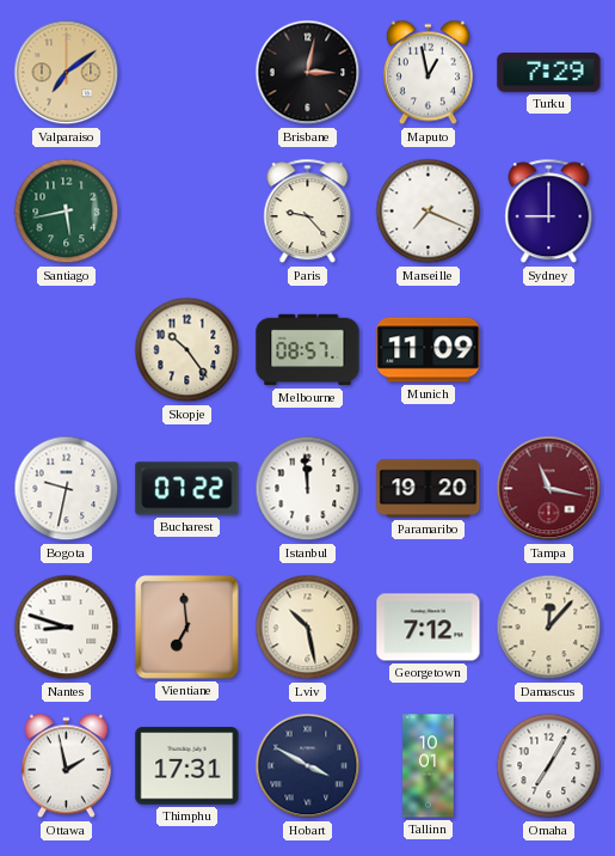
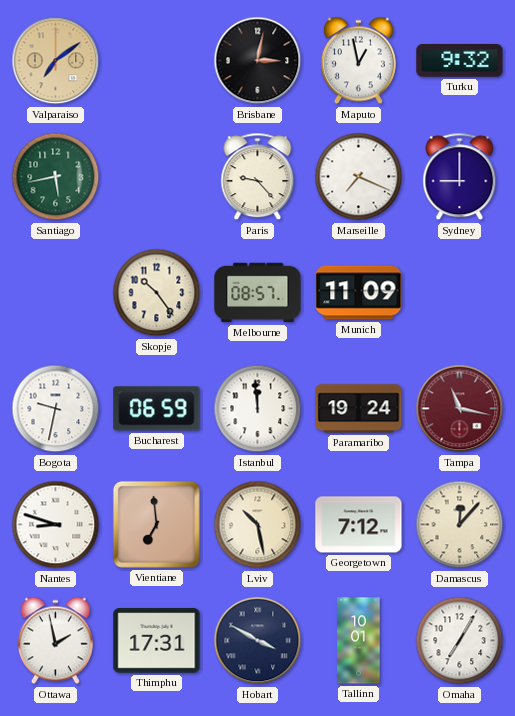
Turku: 7:29 -> 9:32
Bucharest: 07:22 -> 06:59
Paramaribo: 19:20 -> 19:24
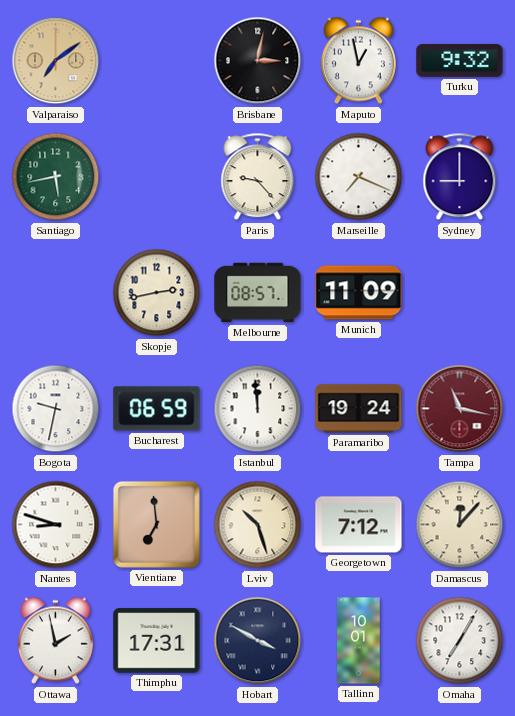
Skopje: 10:24 -> 2:43
Lviv: 10:28 -> 10:27
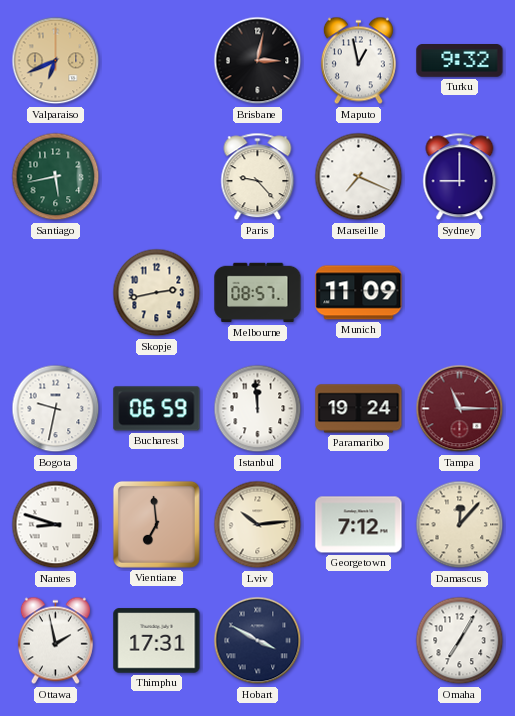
Valparaiso: 7:09 -> 6:41
Tampa: 11:17 -> 11:15
Lviv: 10:27 -> 10:14
Tallinn: 10:01 -> none
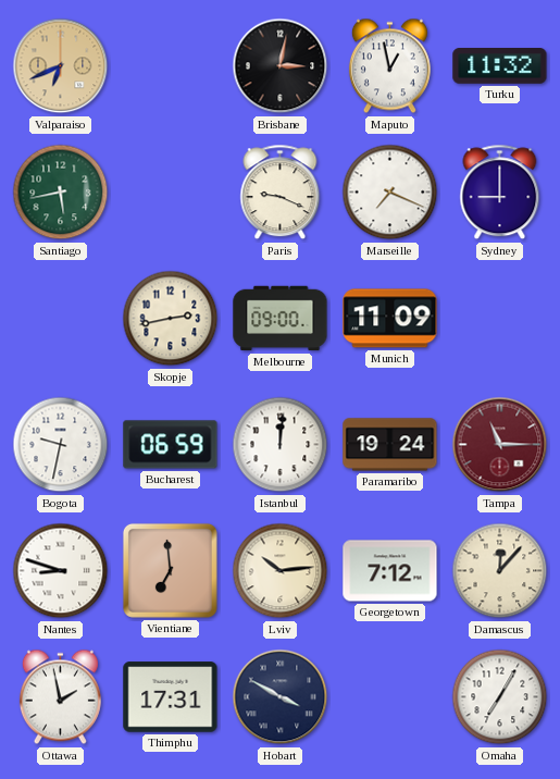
Turku: 9:32 -> 11:32
Paris: 9:23 -> 9:19
Melbourne: 08:57 -> 09:00
Istanbul: 11:59 -> 12:01
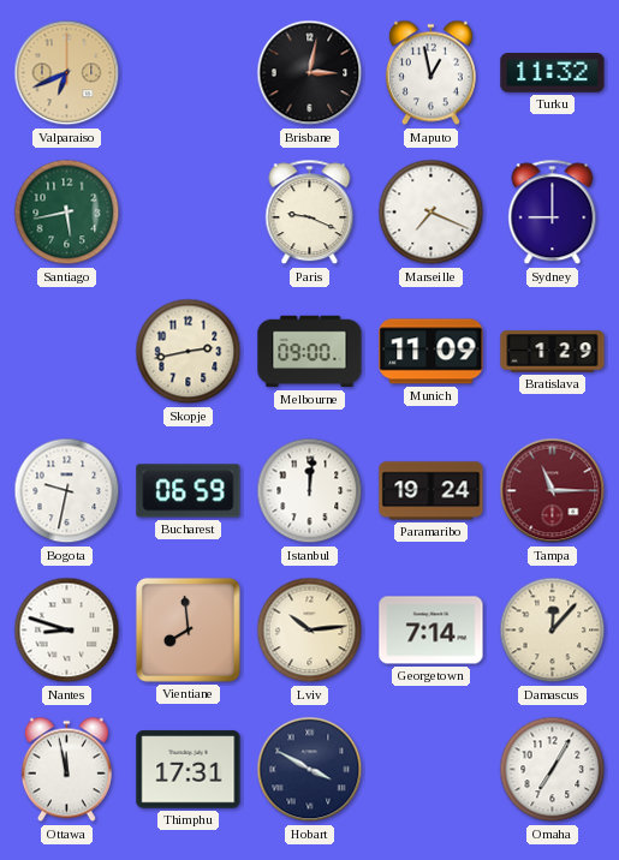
Bratislava: none -> 1:29
Vientiane: 6:59 -> 7:59
Georgetown: 7:12 -> 7:14
Ottawa: 1:58 -> 11:58
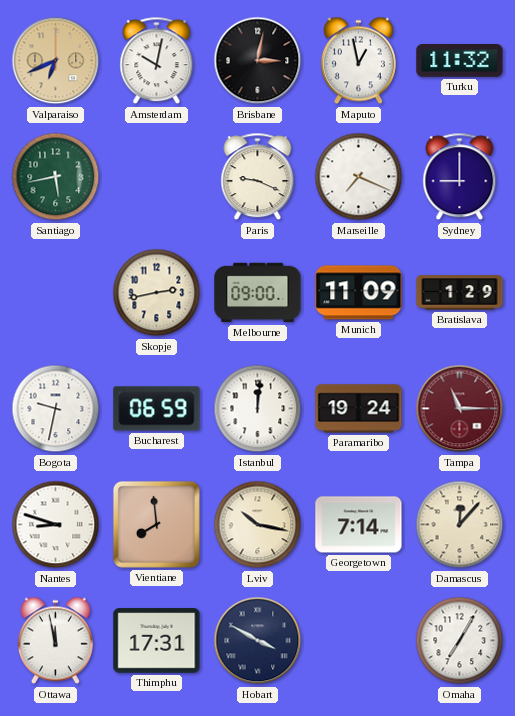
Amsterdam: none -> 10:02
Lviv: 10:14 -> 10:17
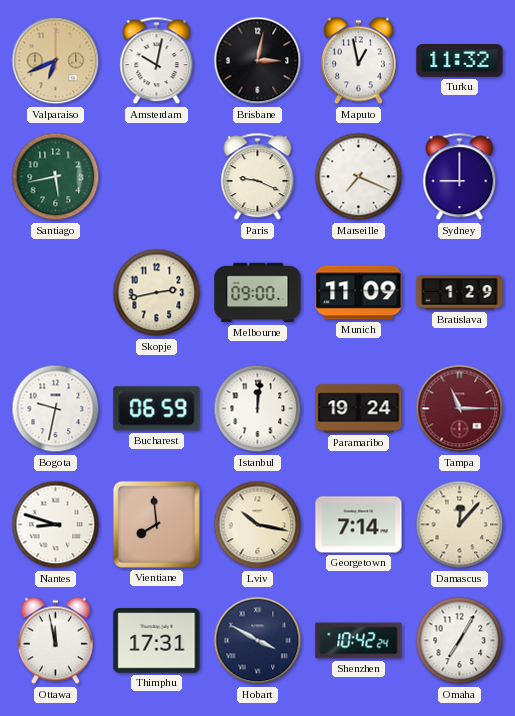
Shenzhen: none -> 10:42
